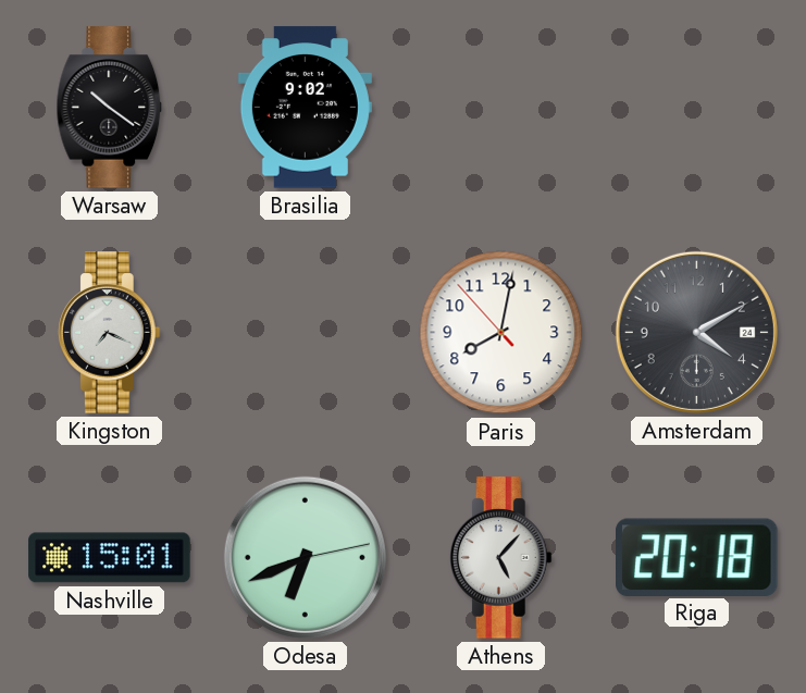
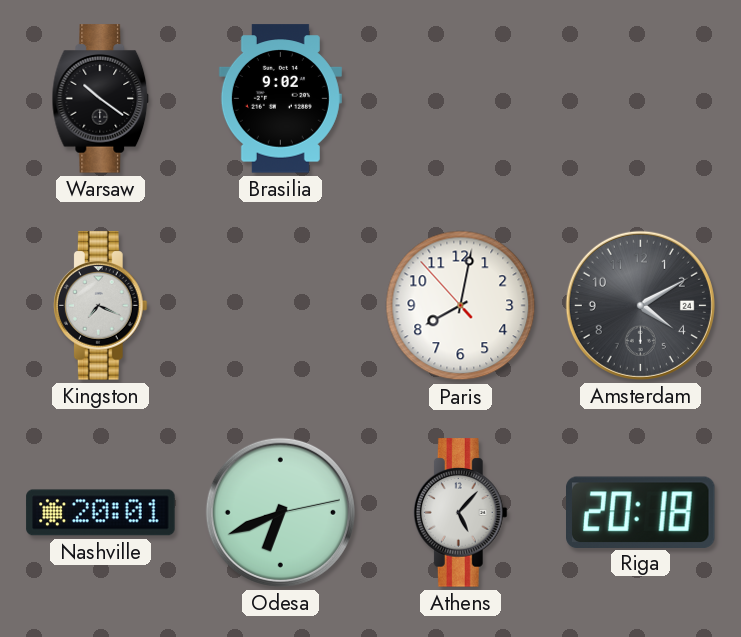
Nashville: 15:01 -> 20:01
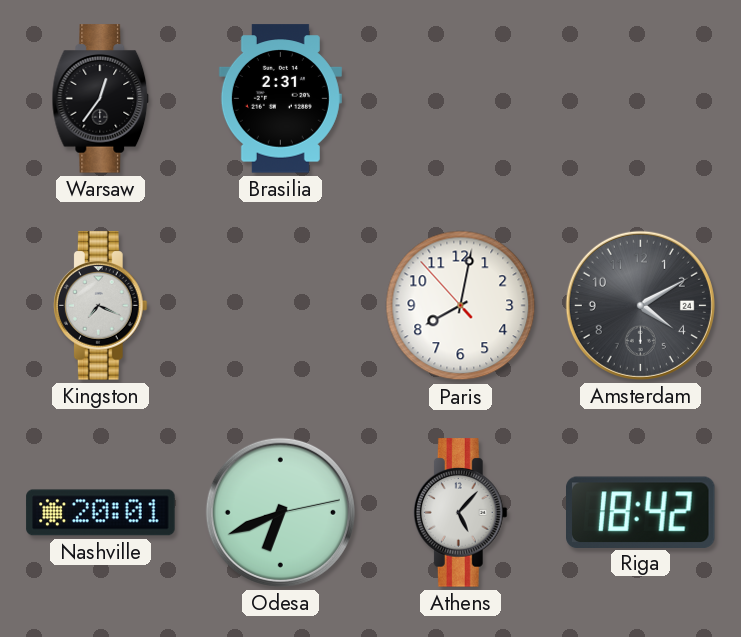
Warsaw: 10:21 -> 12:36
Brasilia: 9:02 -> 2:31
Riga: 20:18 -> 18:42
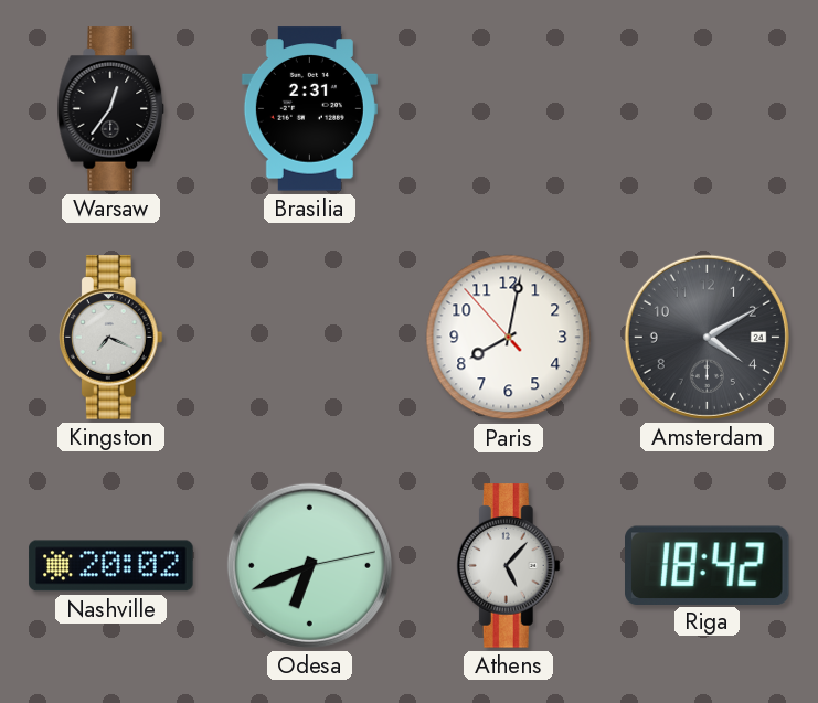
Nashville: 20:01 -> 20:02
